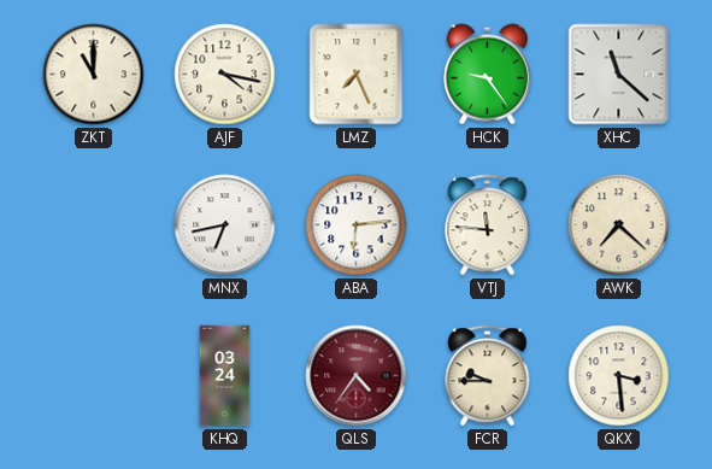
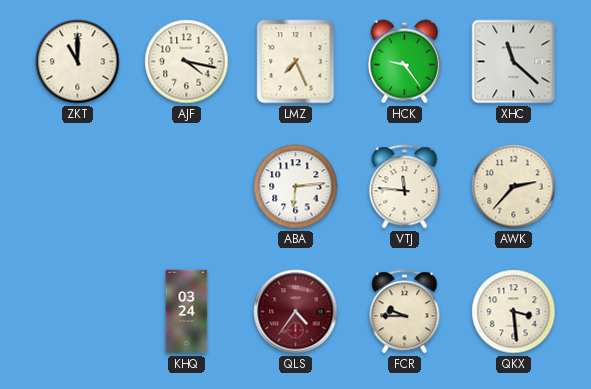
MNX: 6:43 -> none
AWK: 7:22 -> 2:37
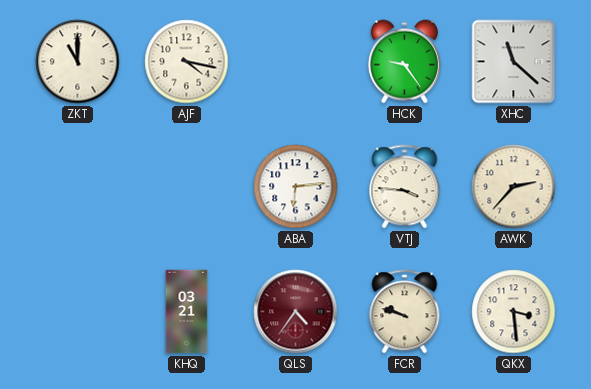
LMZ: 7:26 -> none
VTJ: 11:46 -> 3:46
KHQ: 03:24 -> 03:21
FCR: 9:45 -> 9:48
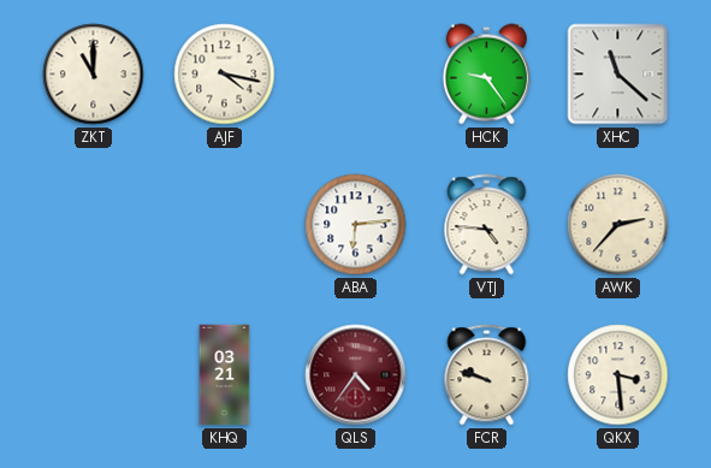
VTJ: 3:46 -> 4:46
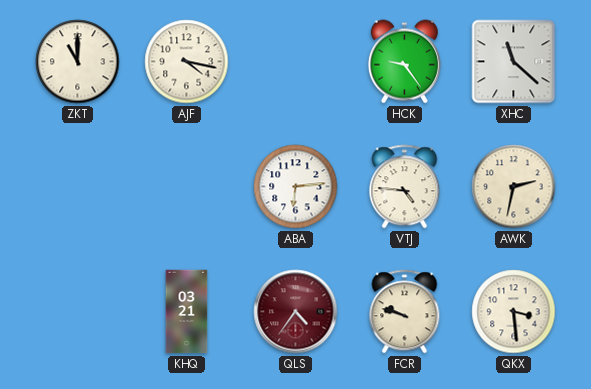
AWK: 2:37 -> 2:32
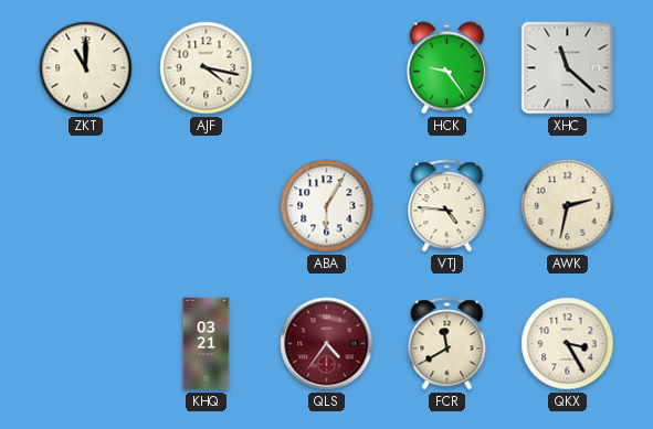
ABA: 6:14 -> 6:05
FCR: 9:48 -> 11:40
QKX: 3:29 -> 3:25
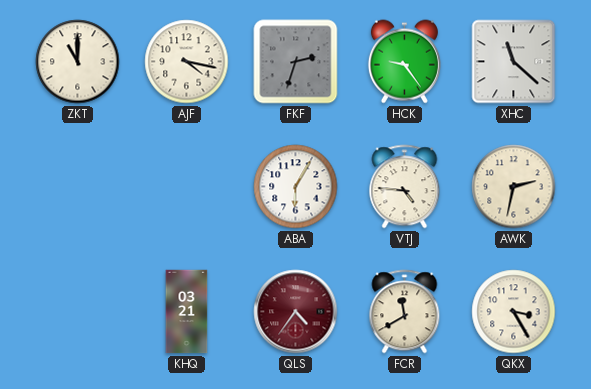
FKF: none -> 2:33
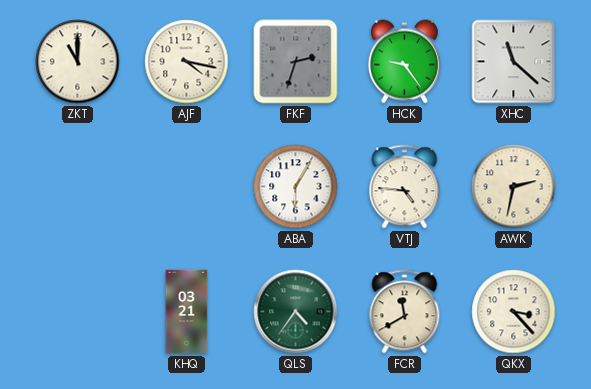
QLS dial: burgundy -> green
QKX: 3:25 -> 3:23
